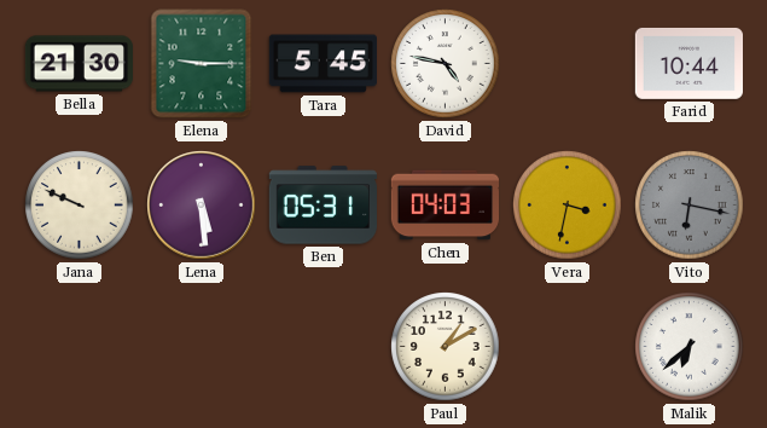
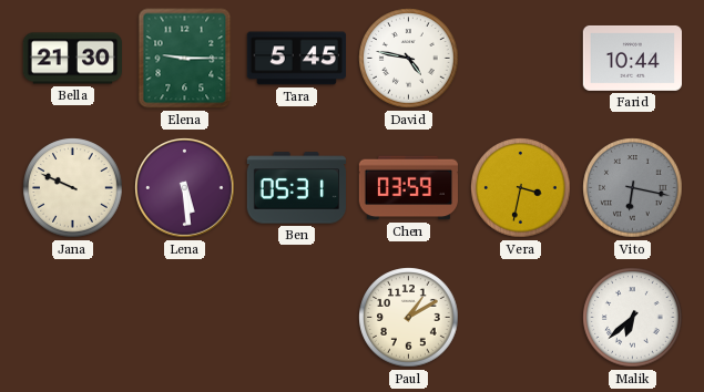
Chen: 04:03 -> 03:59
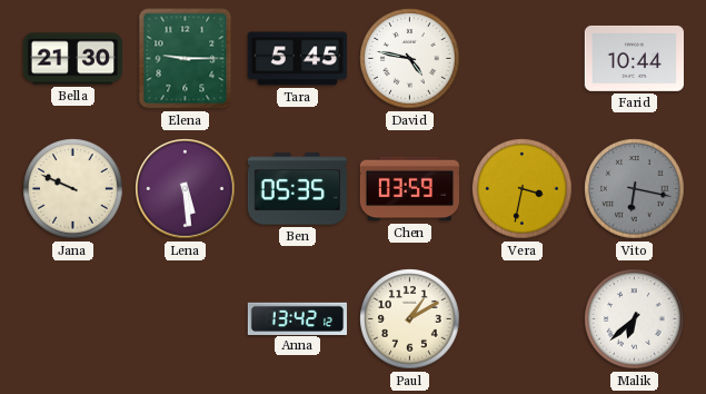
Ben: 05:31 -> 05:35
Anna: none -> 13:42
